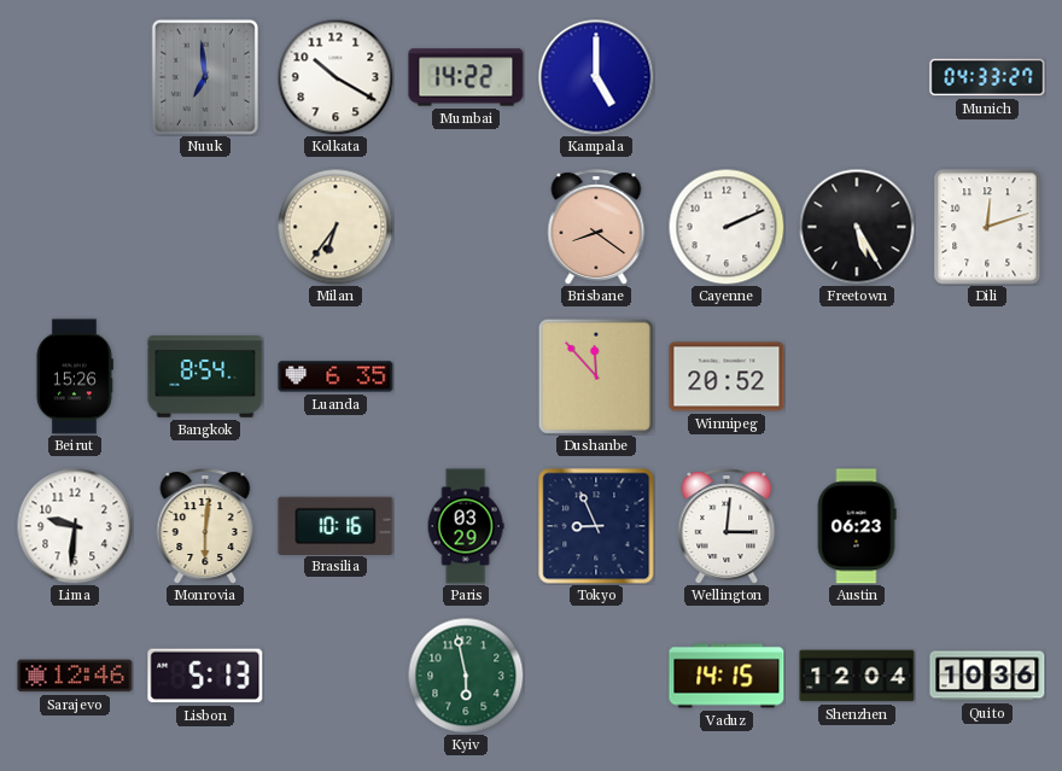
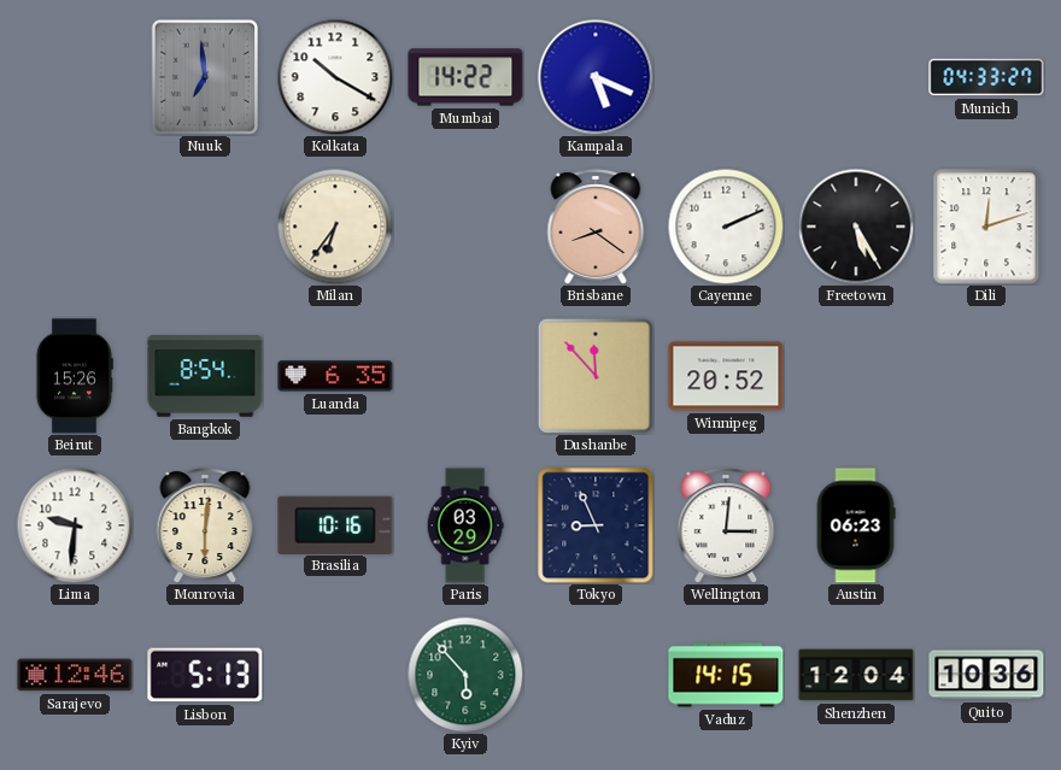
Kampala: 5:00 -> 5:19
Kyiv: 5:58 -> 5:53
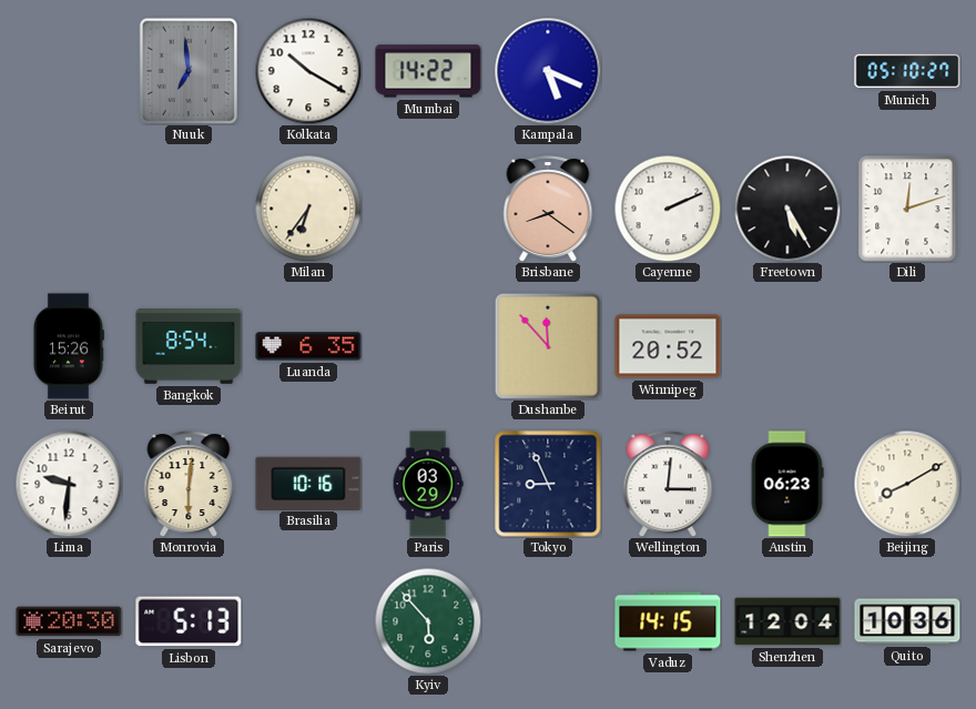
Munich: 04:33 -> 05:10
Beijing: none -> 8:10
Sarajevo: 12:46 -> 20:30
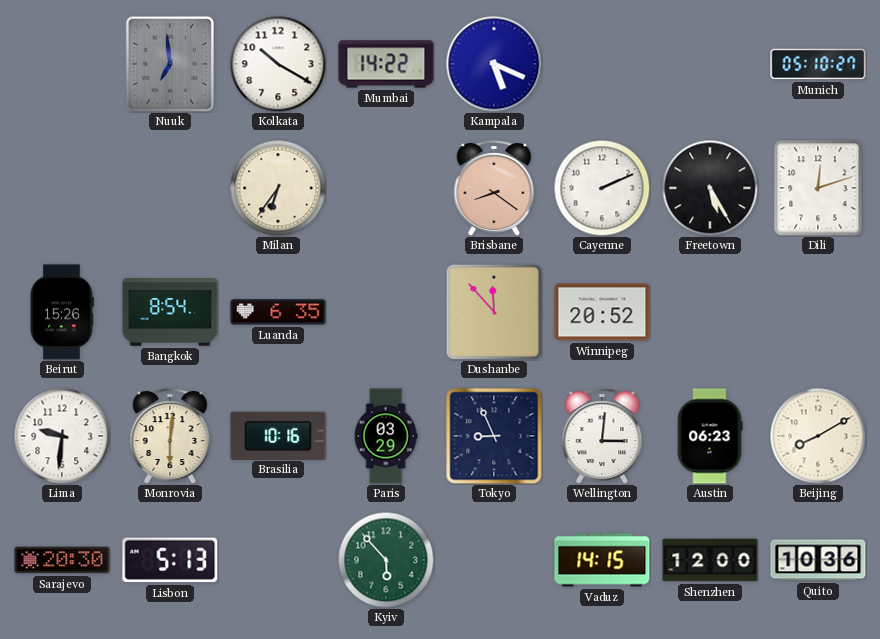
Shenzhen: 12:04 -> 12:00
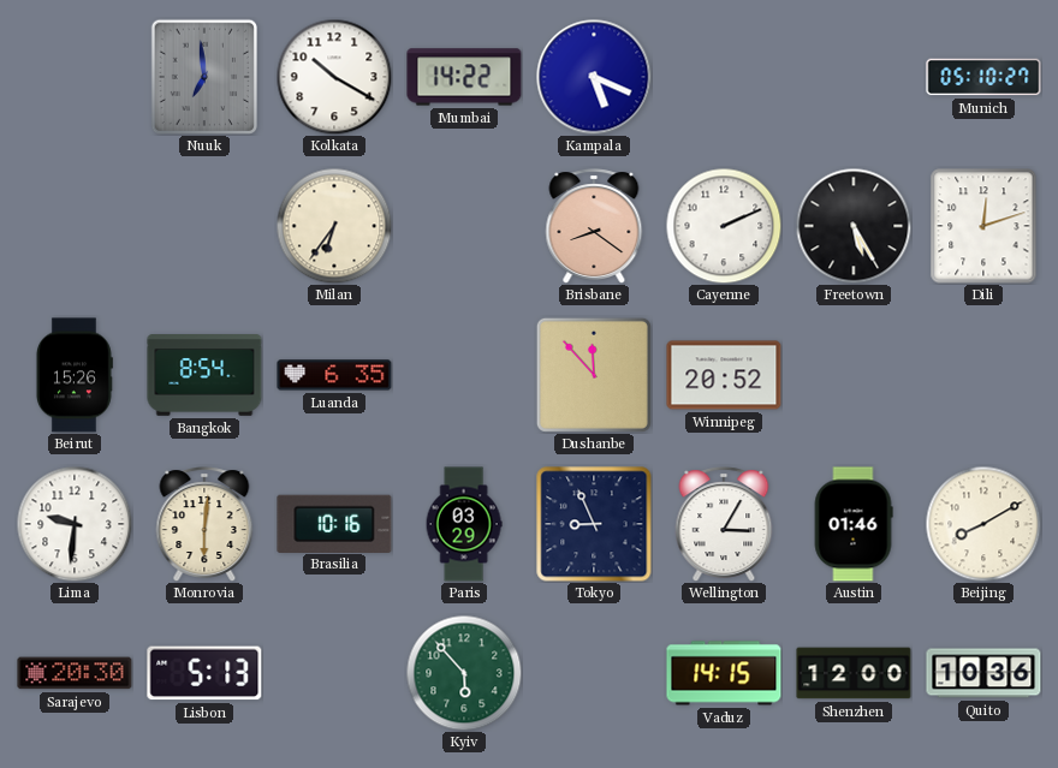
Wellington: 3:01 -> 3:05
Austin: 06:23 -> 01:46
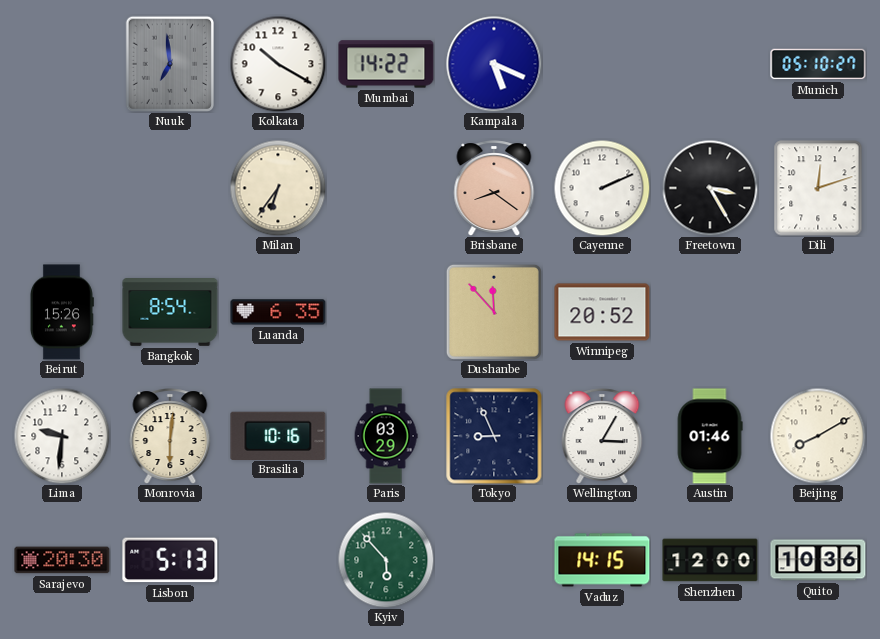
Freetown: 5:25 -> 3:25
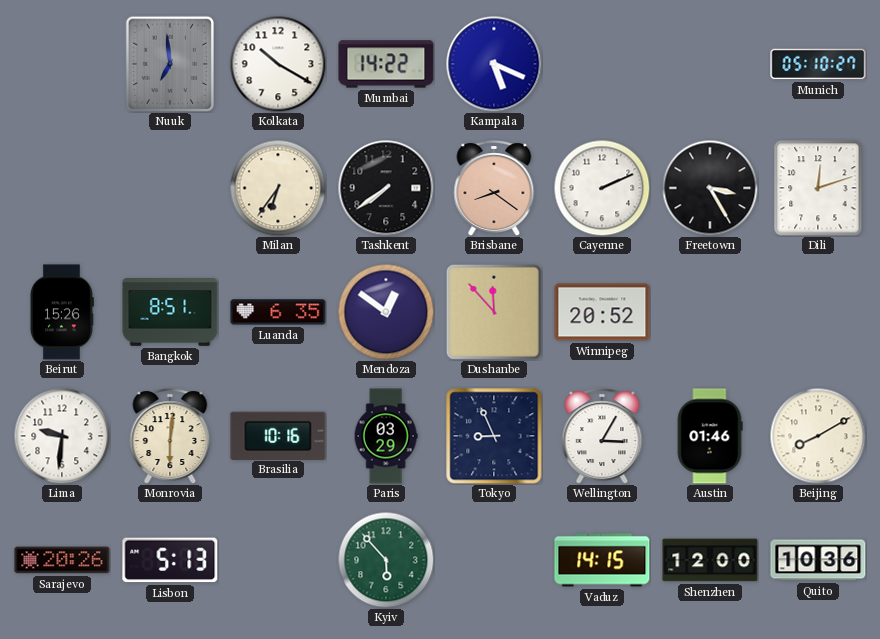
Tashkent: none -> 7:39
Bangkok: 8:54 -> 8:51
Mendoza: none -> 12:51
Sarajevo: 20:30 -> 20:26
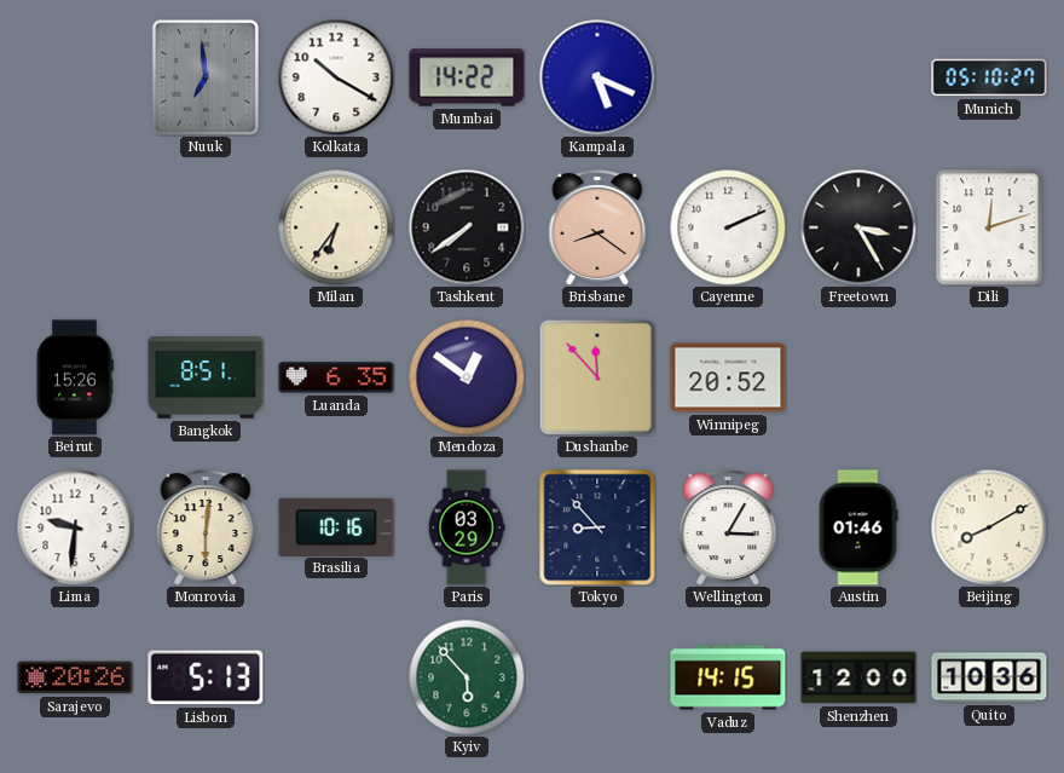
Tokyo: 8:56 -> 8:53
